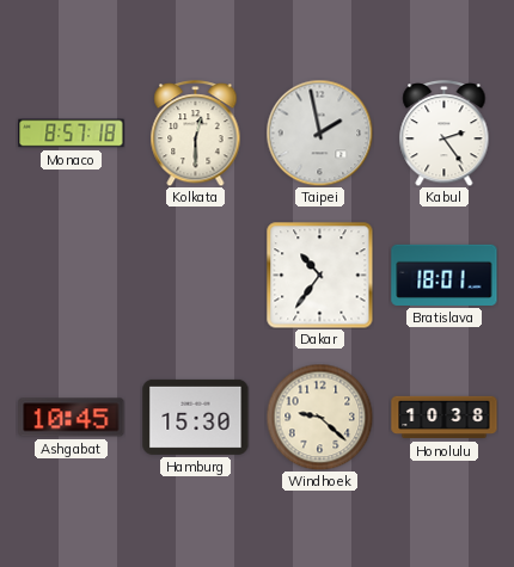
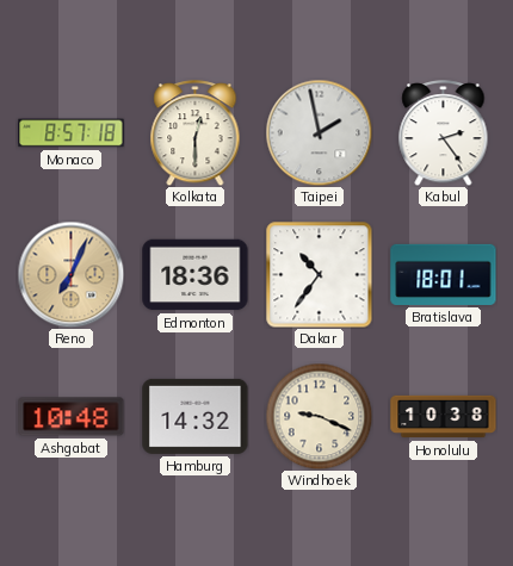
Reno: none -> 7:04
Edmonton: none -> 18:36
Ashgabat: 10:45 -> 10:48
Hamburg: 15:30 -> 14:32
Windhoek: 9:22 -> 9:19
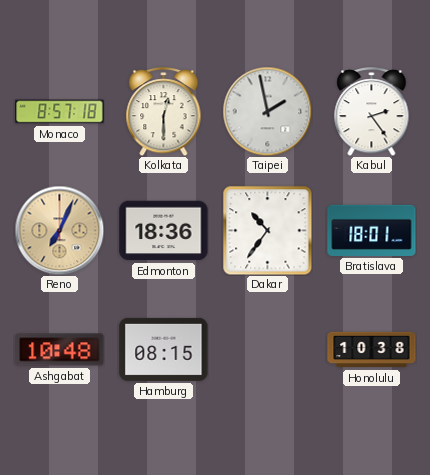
Hamburg: 14:32 -> 08:15
Windhoek: 9:19 -> none
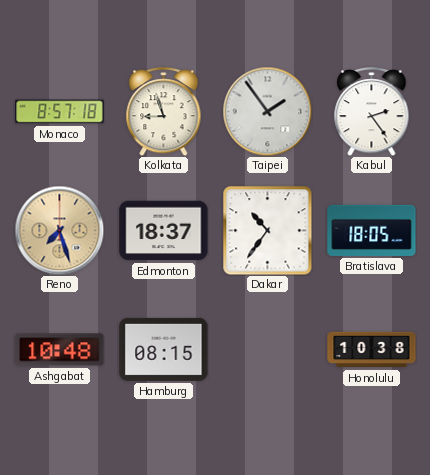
Kolkata: 12:30 -> 8:57
Taipei: 1:58 -> 1:54
Reno: 7:04 -> 7:27
Edmonton: 18:36 -> 18:37
Bratislava: 18:01 -> 18:05
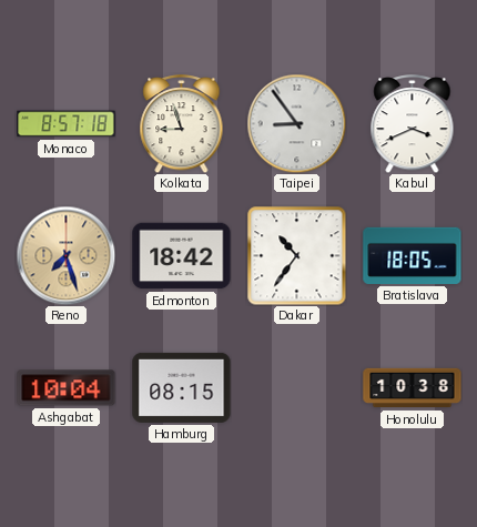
Taipei: 1:54 -> 8:54
Kabul: 2:24 -> 3:41
Edmonton: 18:37 -> 18:42
Ashgabat: 10:48 -> 10:04
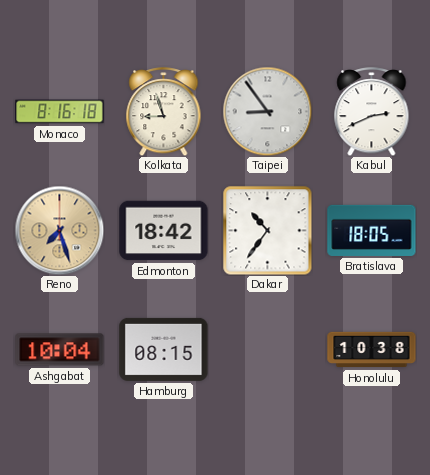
Monaco: 8:57 -> 8:16
Kabul: 3:41 -> 2:41
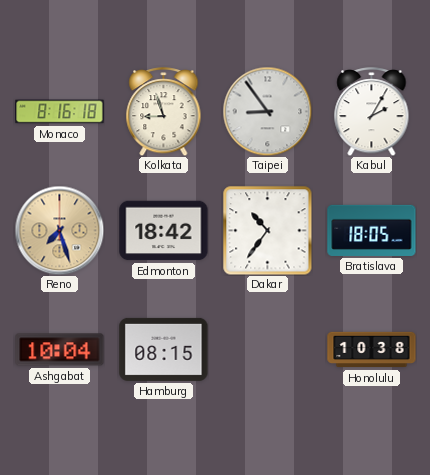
Kabul: 2:41 -> 2:05
